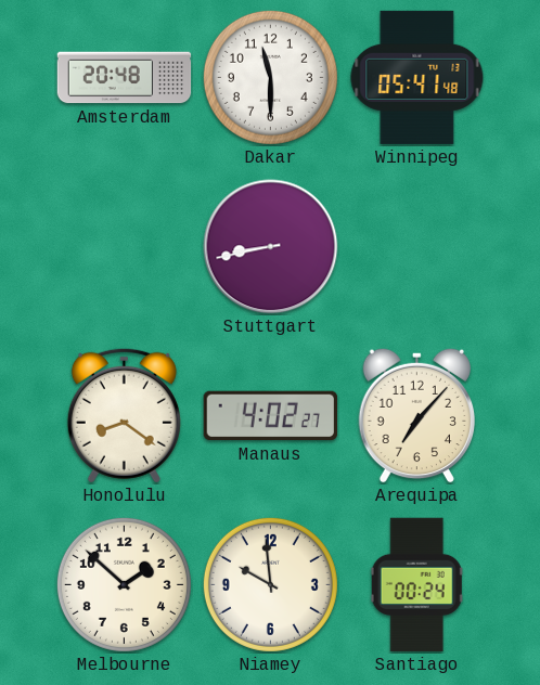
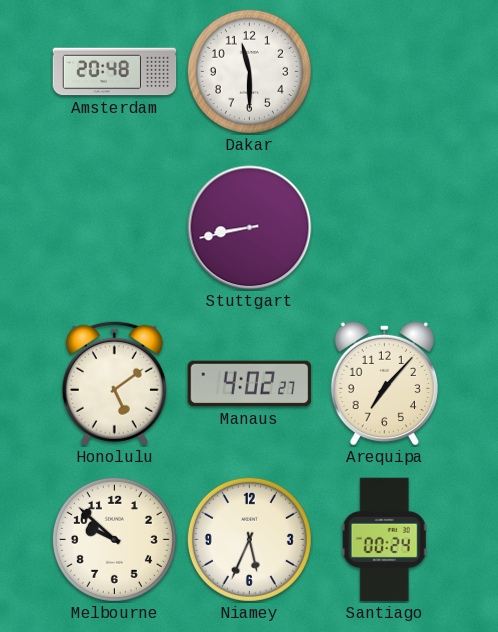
Winnipeg: 05:41 -> none
Honolulu: 8:21 -> 5:09
Melbourne: 1:52 -> 9:52
Niamey: 9:59 -> 5:34
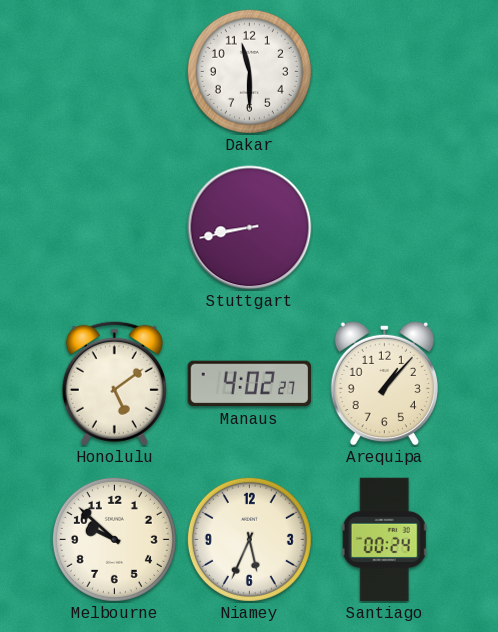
Amsterdam: 20:48 -> none
Arequipa: 7:07 -> 1:07
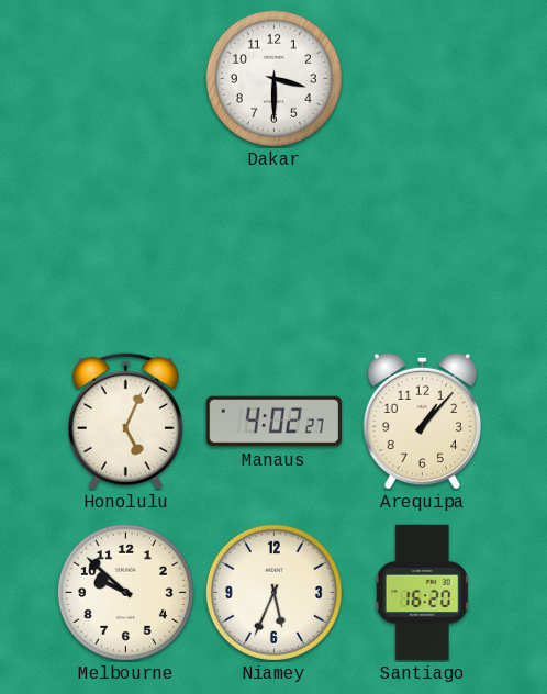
Dakar: 11:30 -> 3:30
Stuttgart: 8:43 -> none
Honolulu: 5:09 -> 5:04
Santiago: 00:24 -> 16:20
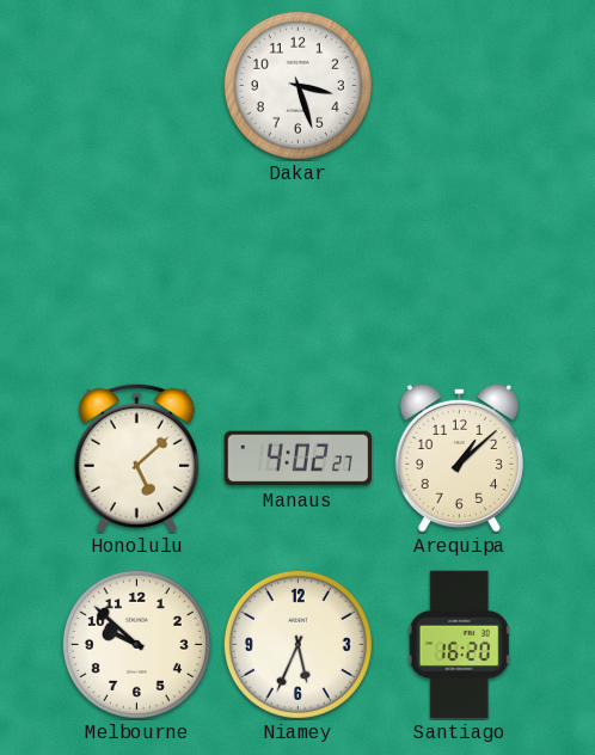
Dakar: 3:30 -> 3:27
Honolulu: 5:04 -> 5:08
Arequipa: 1:07 -> 1:08
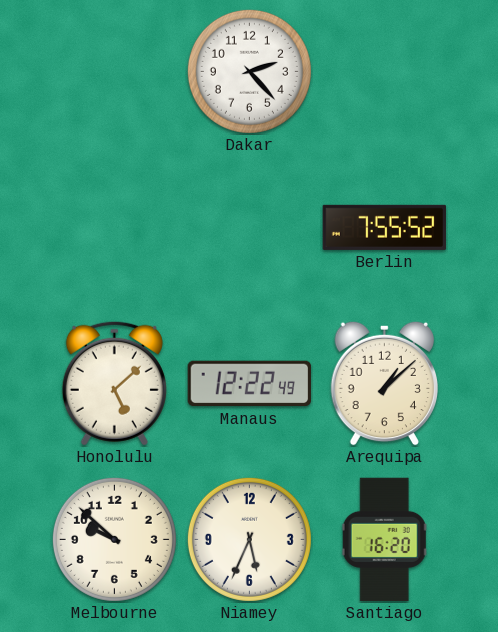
Dakar: 3:27 -> 2:23
Berlin: none -> 7:55
Manaus: 4:02 -> 12:22
